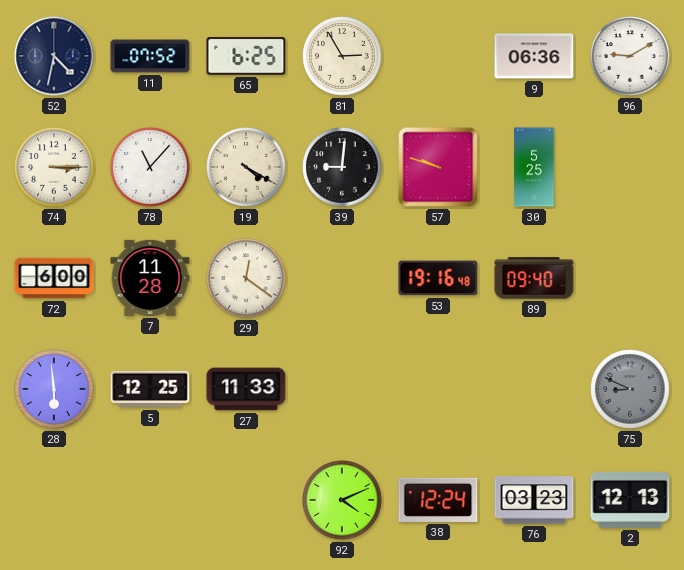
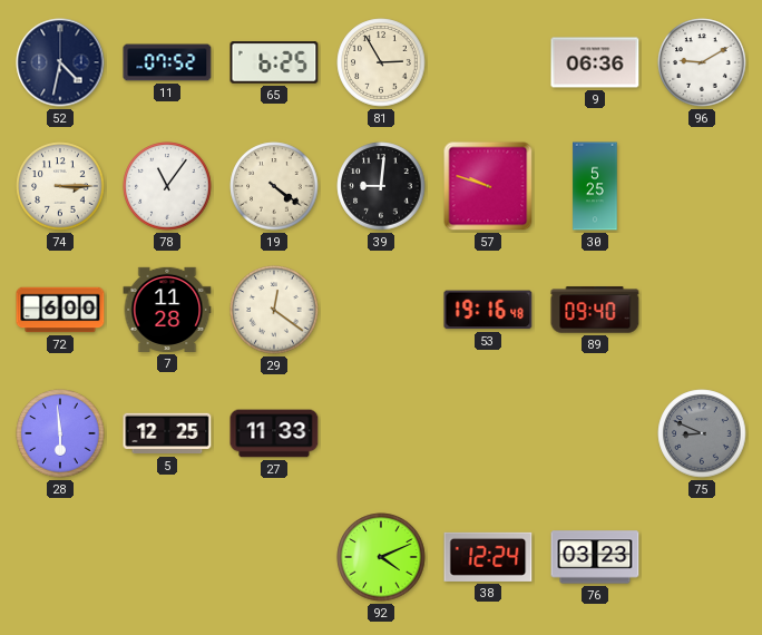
78: 11:07 -> 11:06
19: 4:20 -> 4:21
2: 12:13 -> none
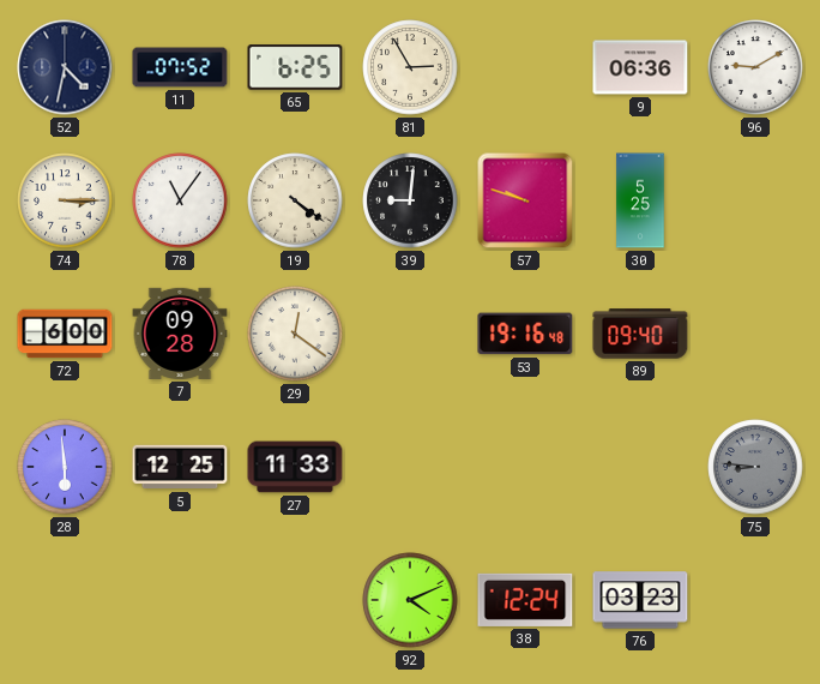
7: 11:28 -> 09:28
75: 8:49 -> 8:46
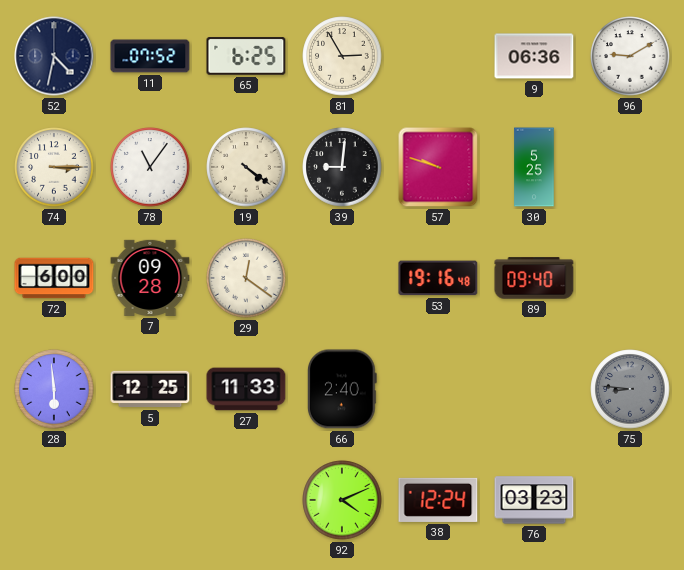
66: none -> 2:40
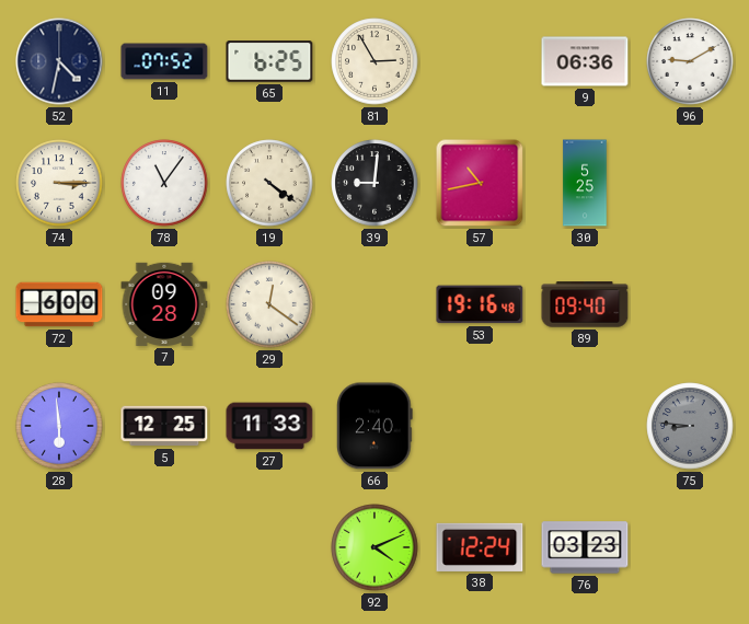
57: 9:48 -> 10:43
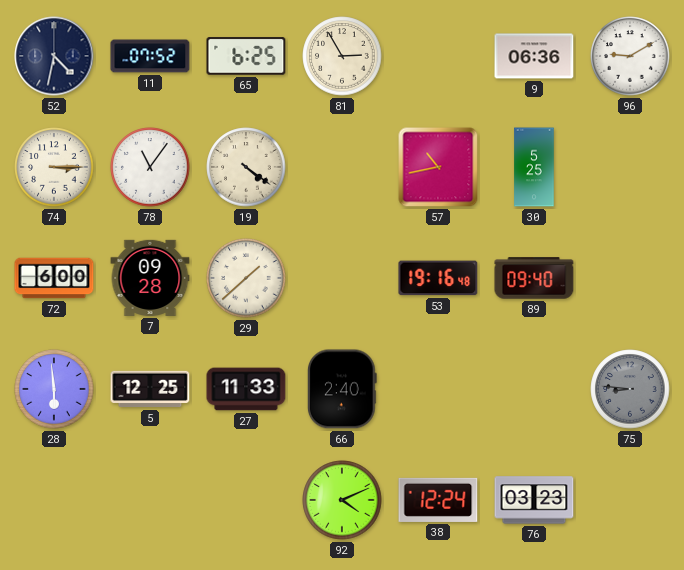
39: 9:01 -> none
29: 12:21 -> 1:38
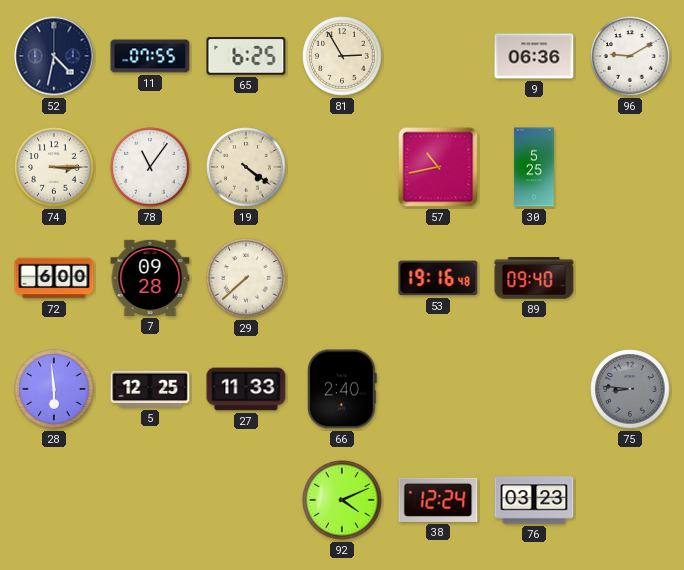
11: 07:52 -> 07:55
29: 1:38 -> 7:38
